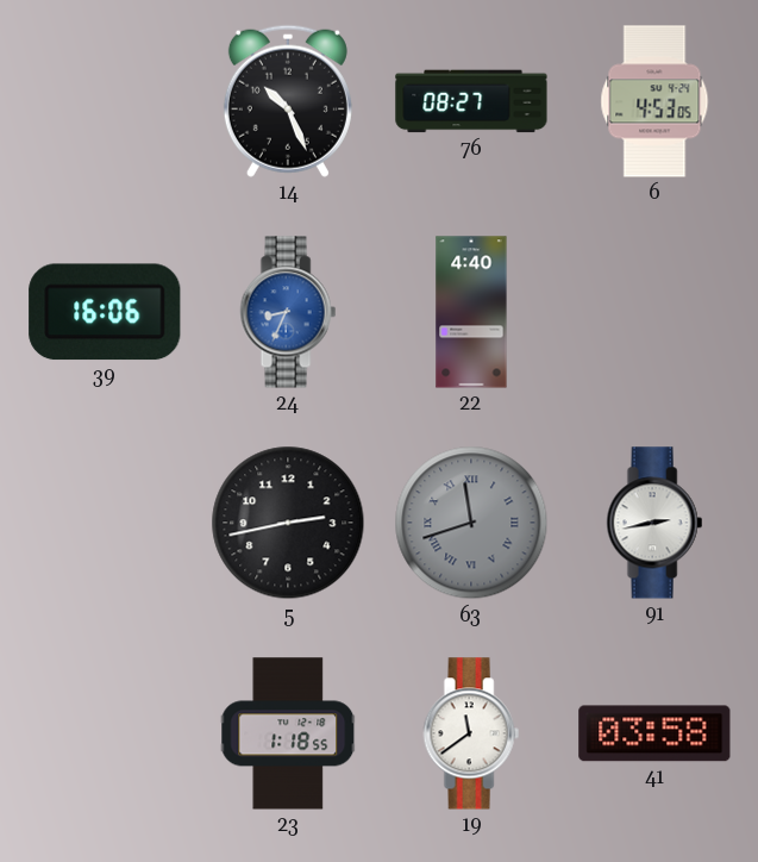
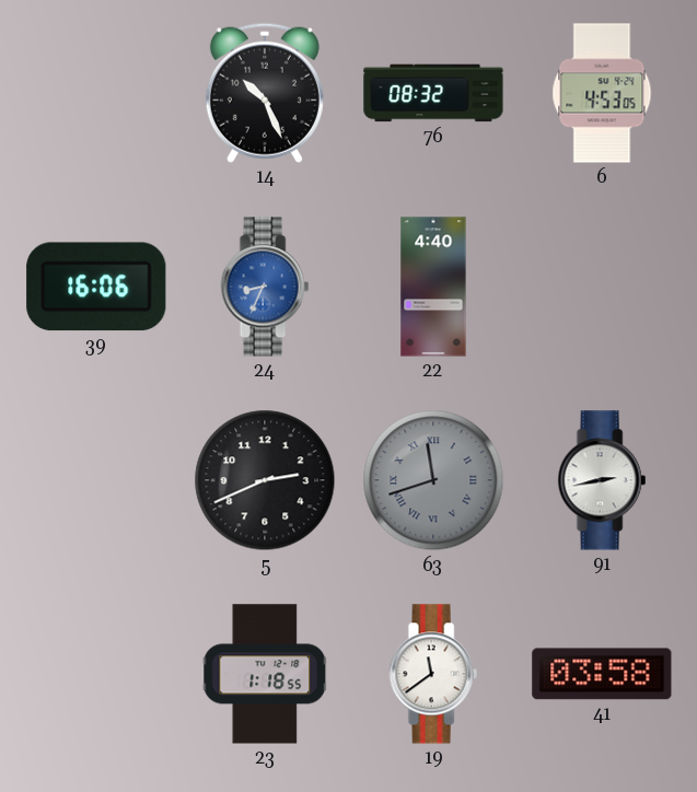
76: 08:27 -> 08:32
5: 2:43 -> 2:41
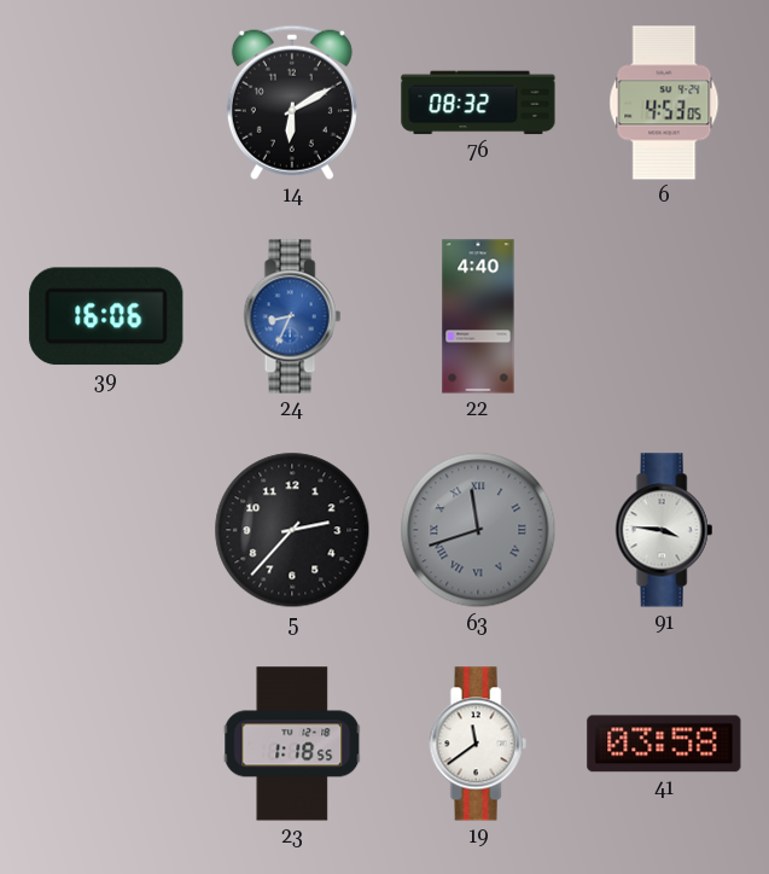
14: 10:26 -> 6:10
5: 2:41 -> 2:37
91: 2:43 -> 3:46
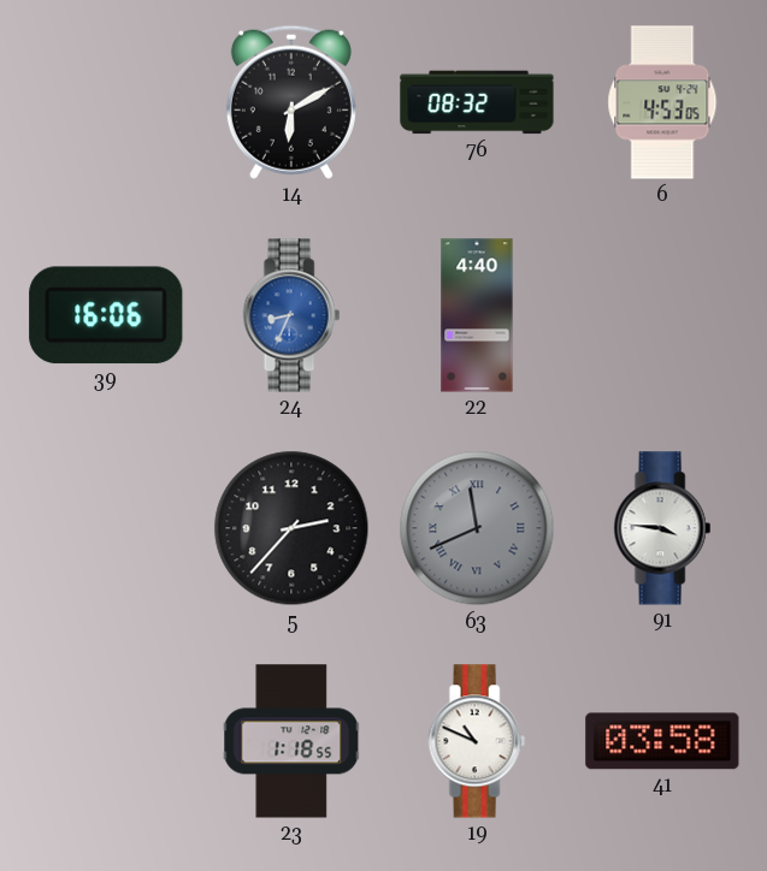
63: 11:42 -> 11:41
19: 11:39 -> 10:49
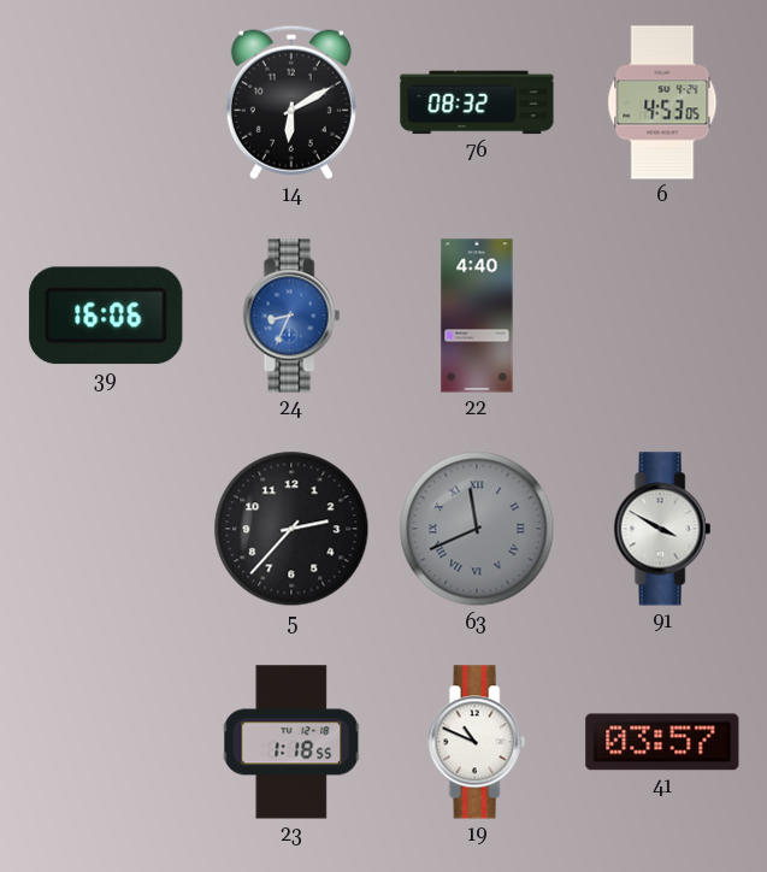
91: 3:46 -> 3:50
41: 03:58 -> 03:57
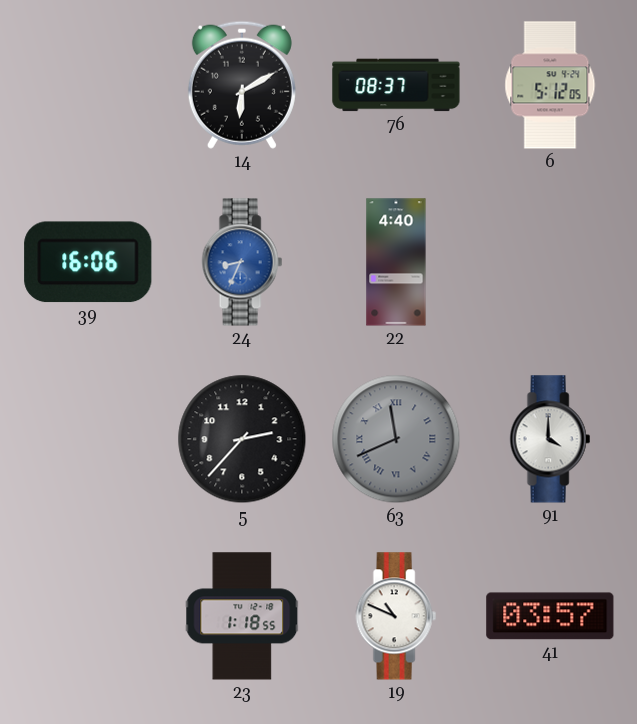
76: 08:32 -> 08:37
6: 4:53 -> 5:12
91: 3:50 -> 4:00
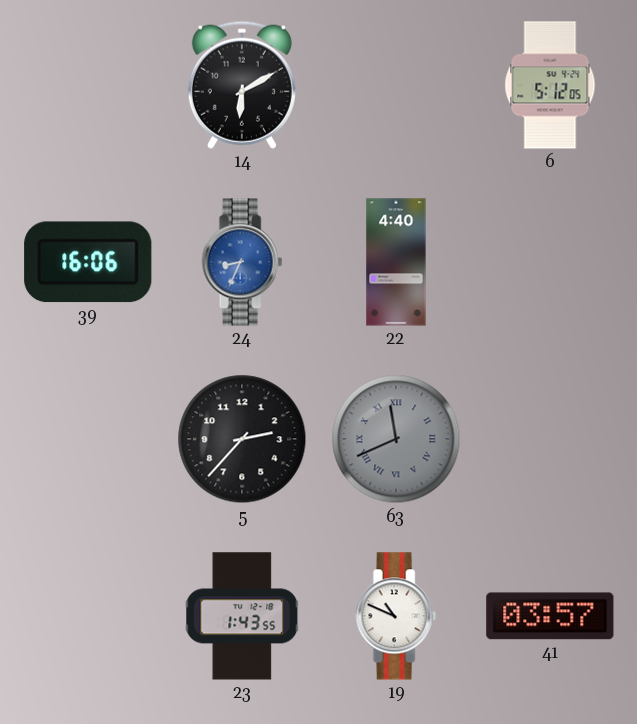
76: 08:37 -> none
91: 4:00 -> none
23: 1:18 -> 1:43
